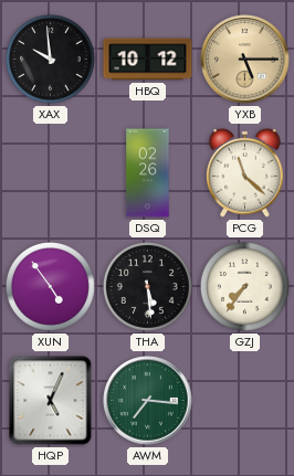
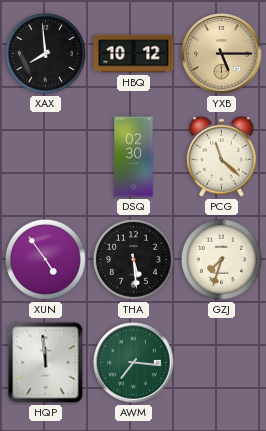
XAX: 9:59 -> 7:59
DSQ: 02:26 -> 02:30
GZJ: 7:36 -> 7:33
HQP: 5:04 -> 11:59
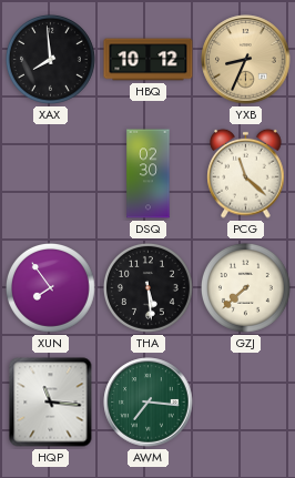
YXB: 5:15 -> 8:34
XUN: 4:54 -> 7:54
GZJ: 7:33 -> 7:38
HQP: 11:59 -> 11:16
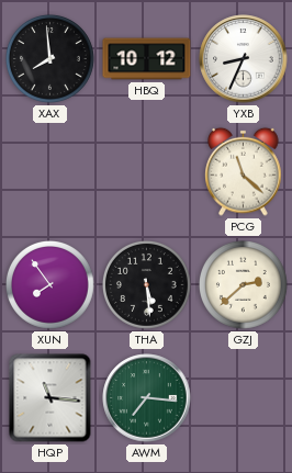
YXB dial: champagne -> white
DSQ: 02:30 -> none
GZJ: 7:38 -> 2:38
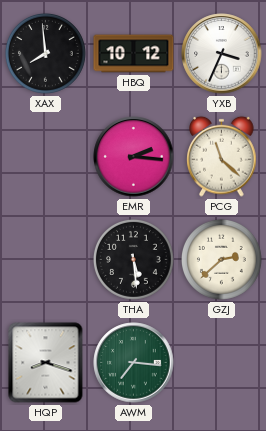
YXB: 8:34 -> 3:34
EMR: none -> 2:16
XUN: 7:54 -> none
HQP: 11:16 -> 8:18
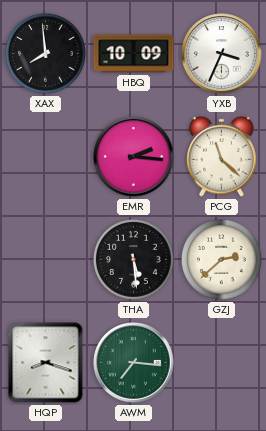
HBQ: 10:12 -> 10:09
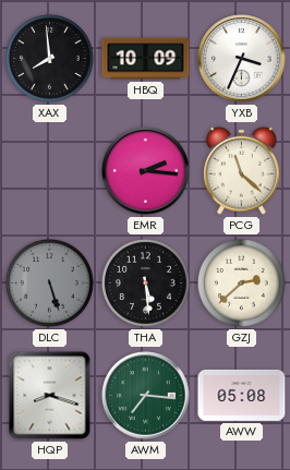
DLC: none -> 5:27
AWW: none -> 05:08
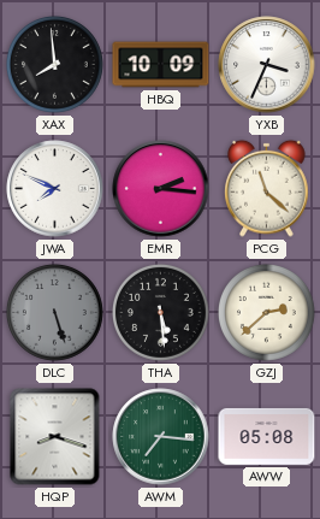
JWA: none -> 7:49
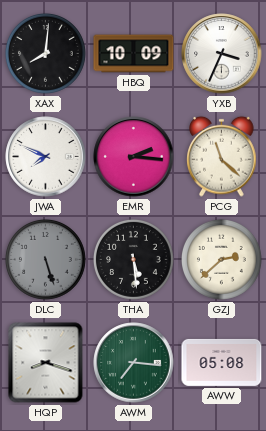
XAX: 7:59 -> 8:01
